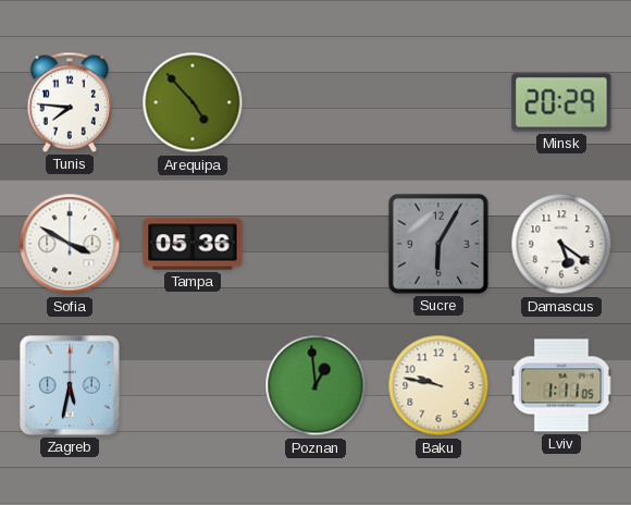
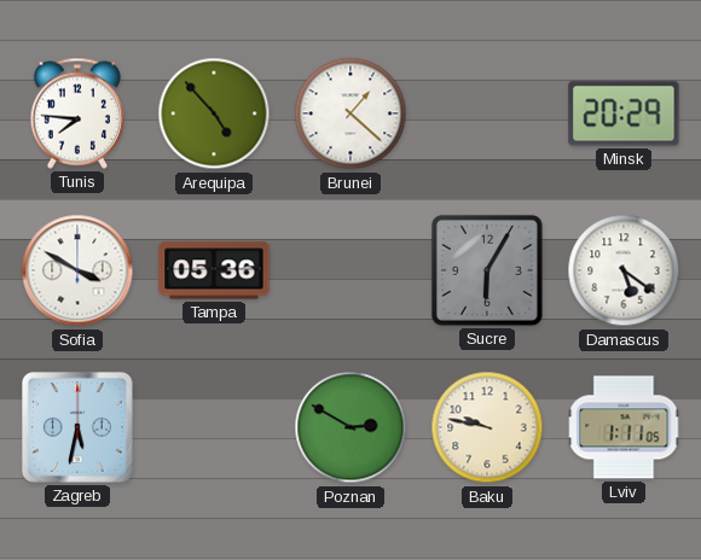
Brunei: none -> 1:22
Poznan: 12:59 -> 2:50
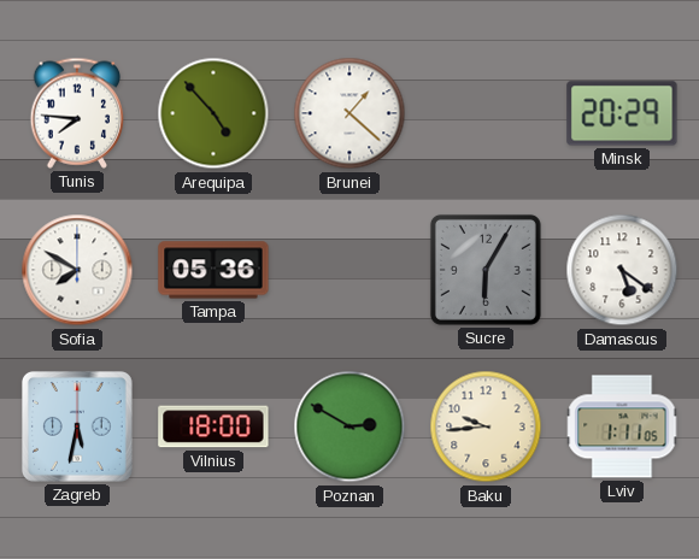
Sofia: 3:50 -> 7:50
Vilnius: none -> 18:00
Baku: 9:47 -> 9:44
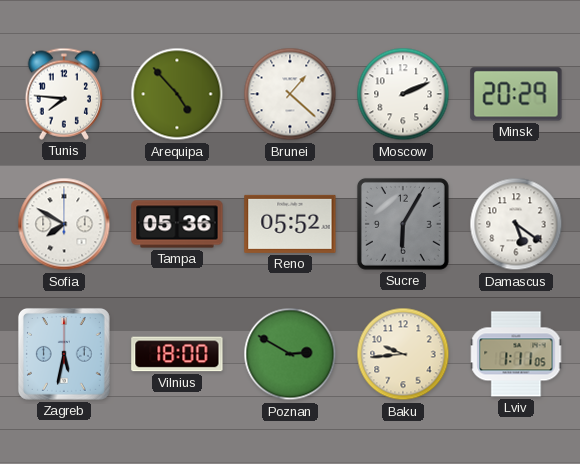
Moscow: none -> 2:11
Reno: none -> 05:52
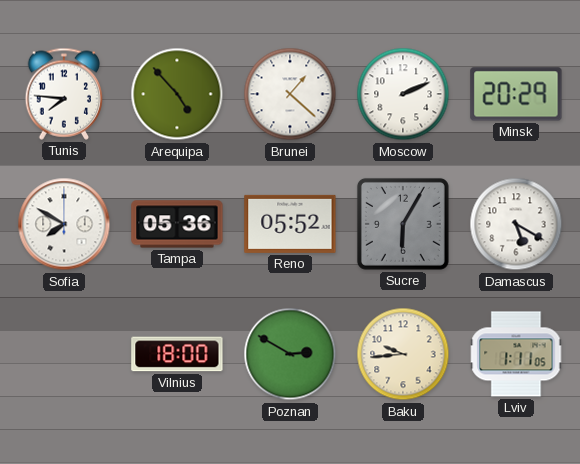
Damascus: 5:21 -> 5:20
Zagreb: 5:32 -> none
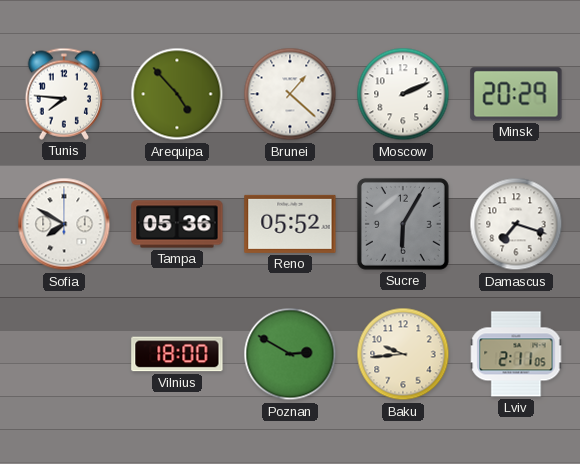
Damascus: 5:20 -> 7:18
Lviv: 1:11 -> 2:11
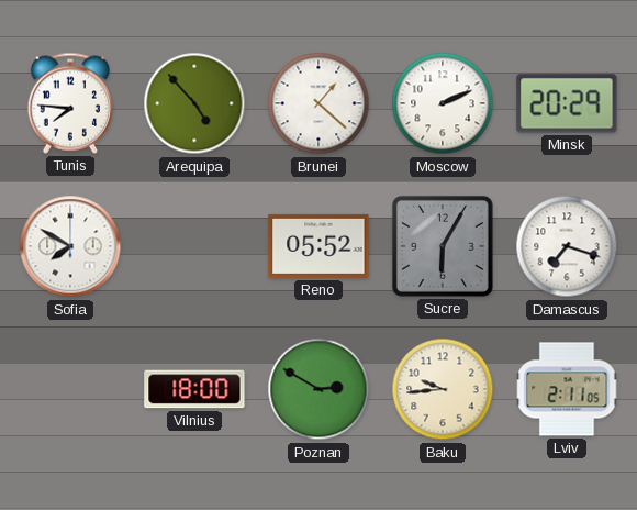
Tampa: 05:36 -> none
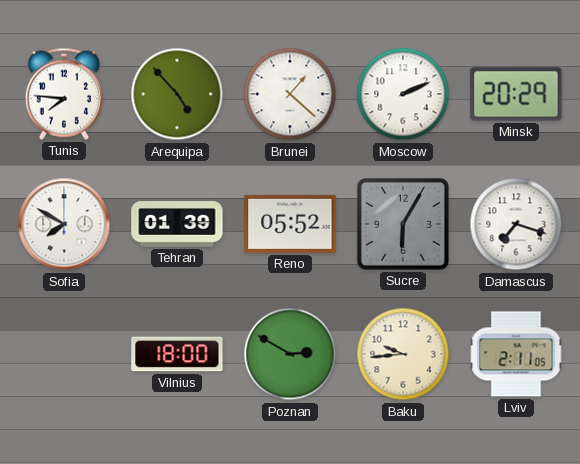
Tehran: none -> 01:39
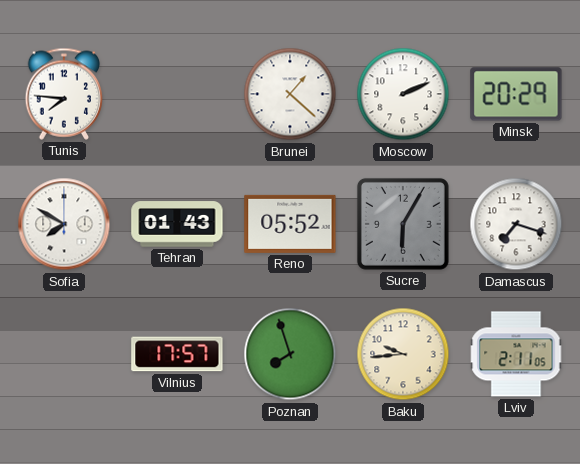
Arequipa: 4:53 -> none
Tehran: 01:39 -> 01:43
Vilnius: 18:00 -> 17:57
Poznan: 2:50 -> 7:57
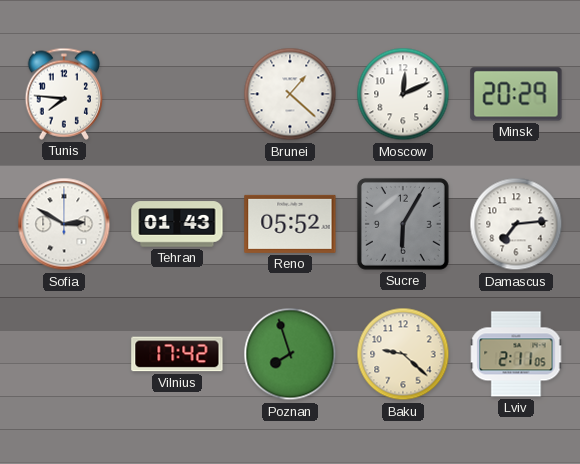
Moscow: 2:11 -> 12:11
Sofia: 7:50 -> 2:50
Damascus: 7:18 -> 7:14
Vilnius: 17:57 -> 17:42
Baku: 9:44 -> 9:22
